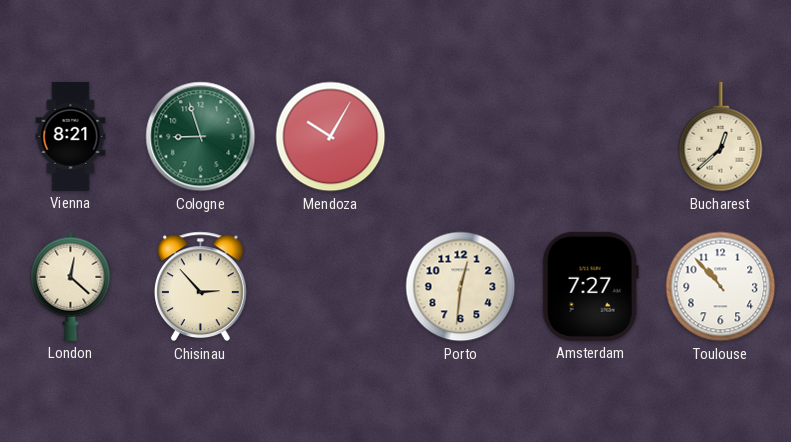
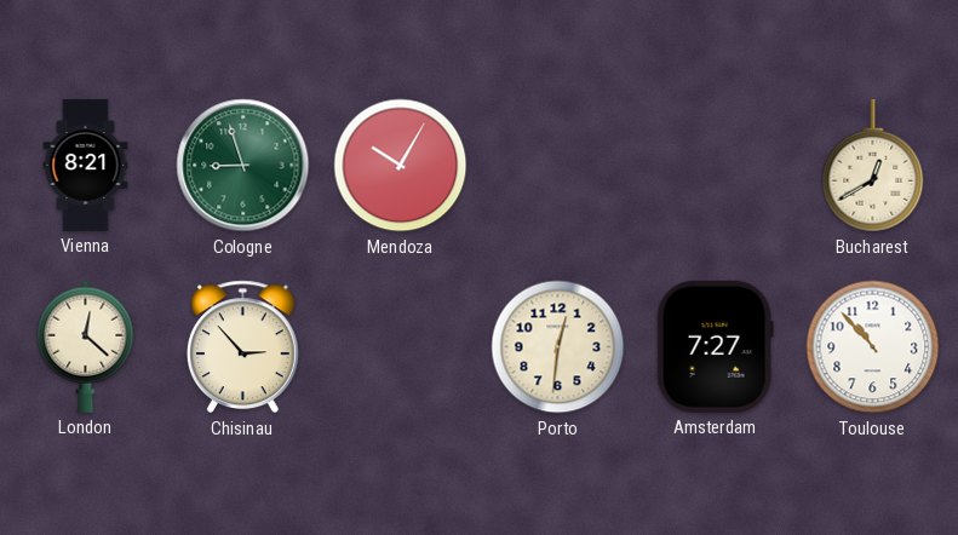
Bucharest: 12:38 -> 12:40
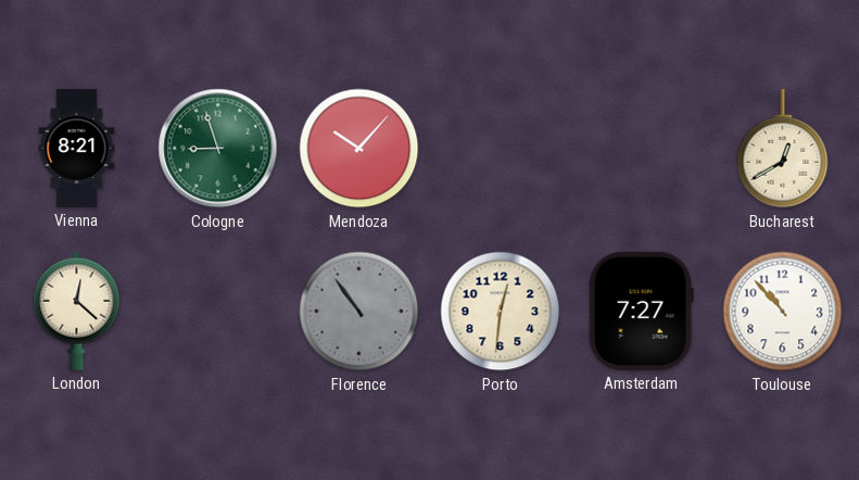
Mendoza: 10:05 -> 10:07
Chisinau: 2:53 -> none
Florence: none -> 10:54
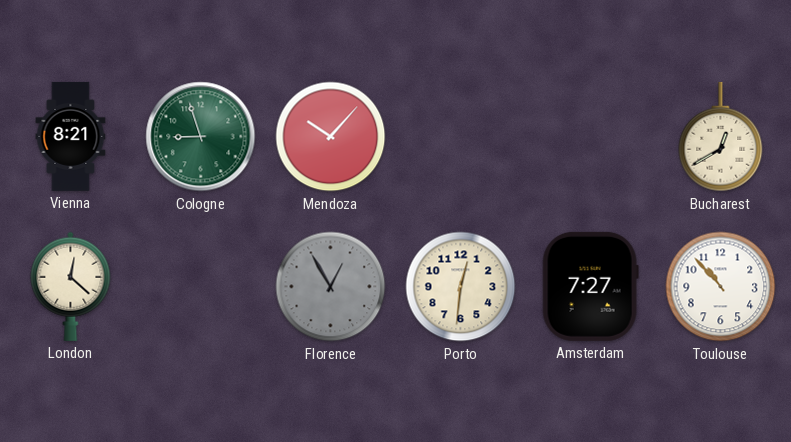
Florence: 10:54 -> 12:55
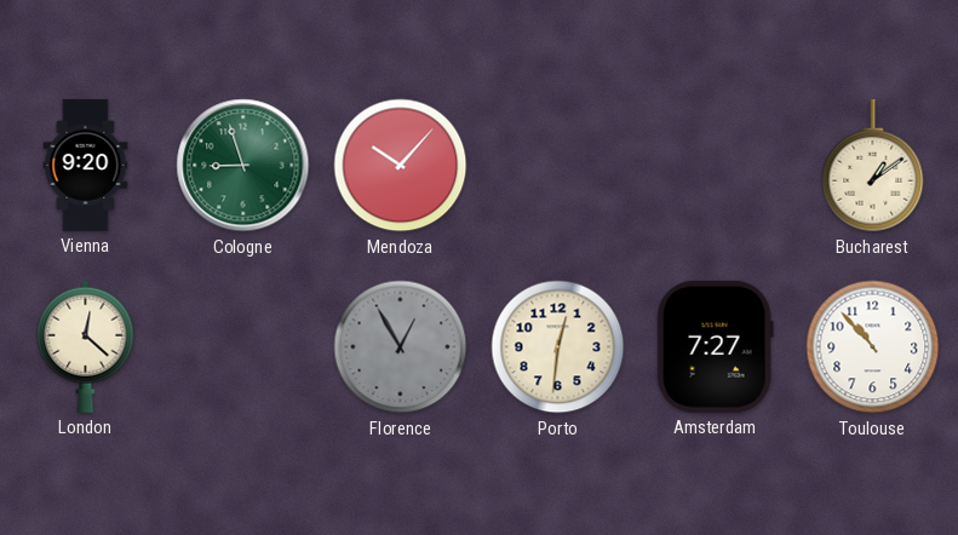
Vienna: 8:21 -> 9:20
Bucharest: 12:40 -> 1:09
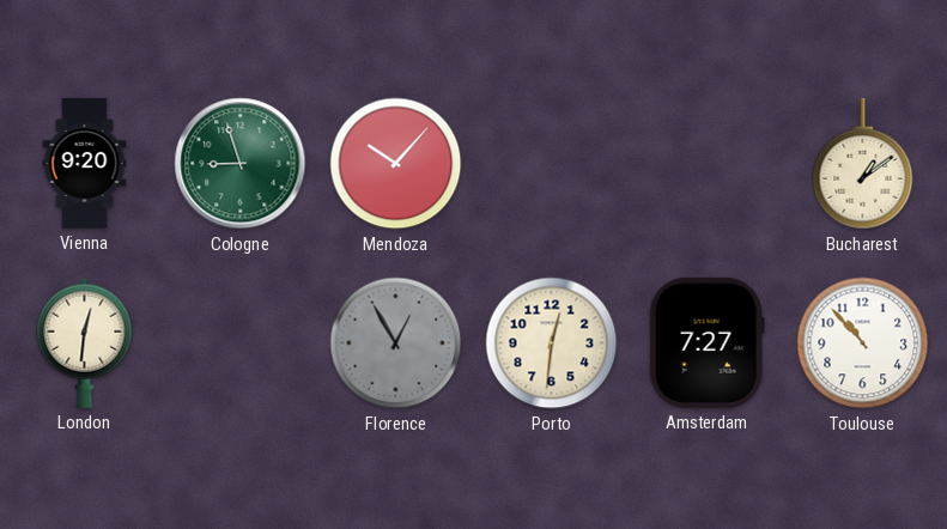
London: 12:22 -> 12:31
